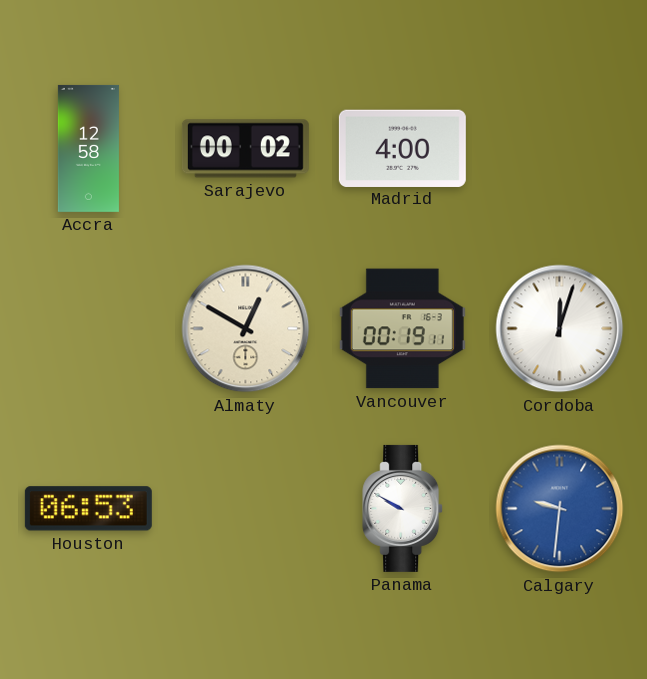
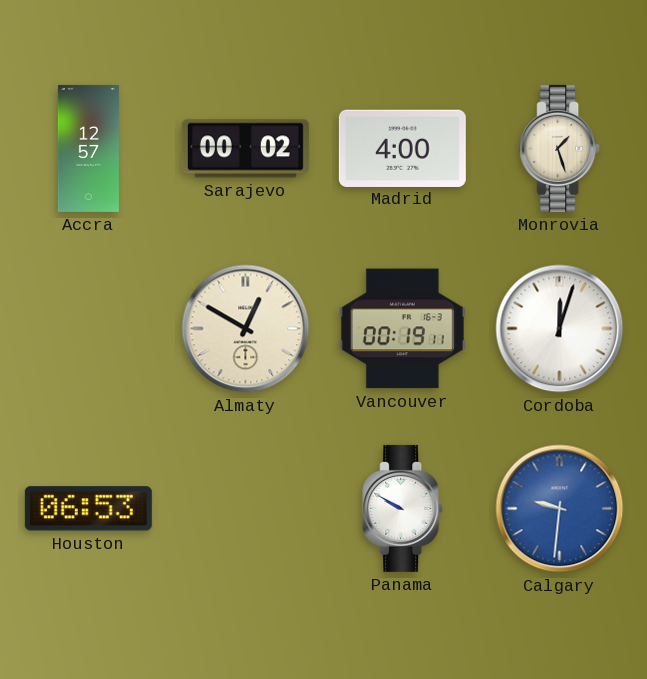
Accra: 12:58 -> 12:57
Monrovia: none -> 1:27
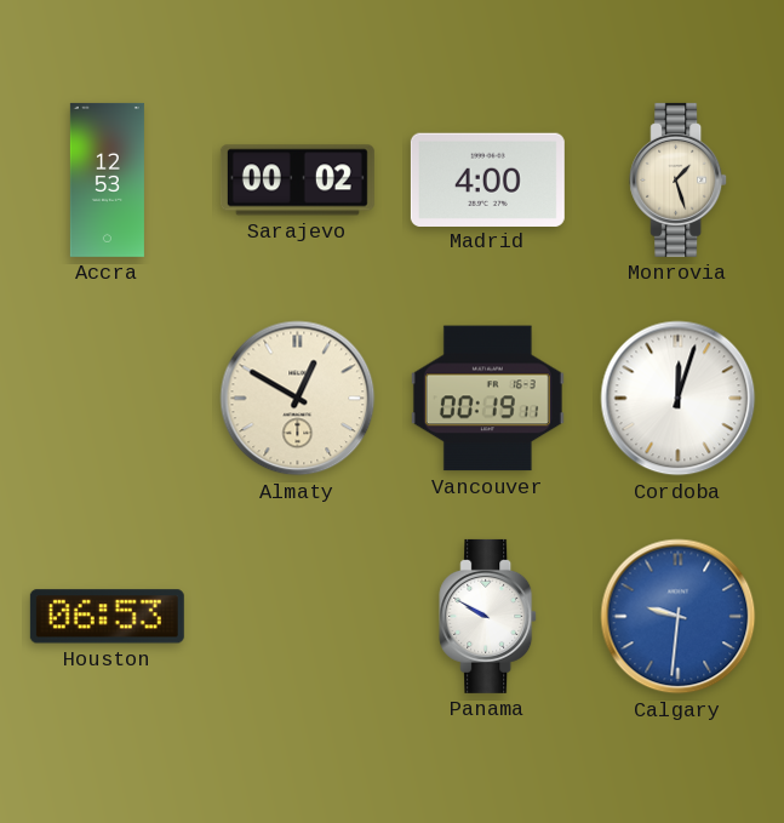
Accra: 12:57 -> 12:53
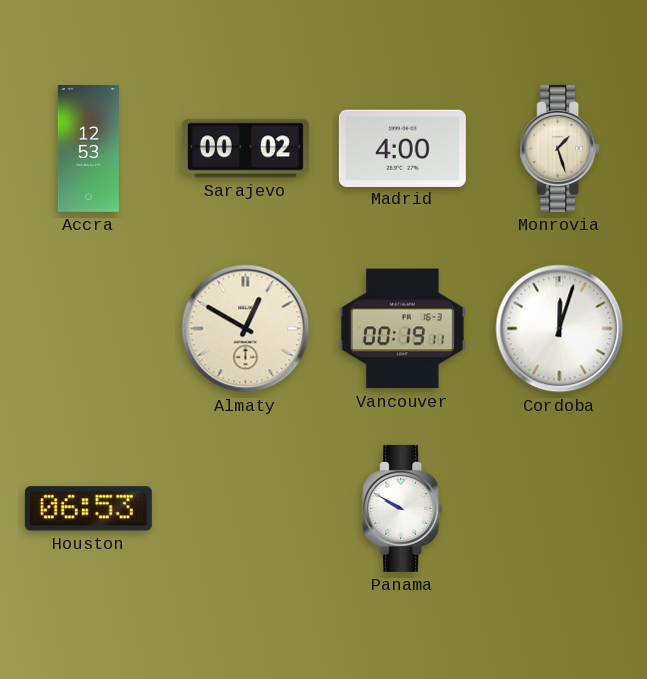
Calgary: 9:31 -> none
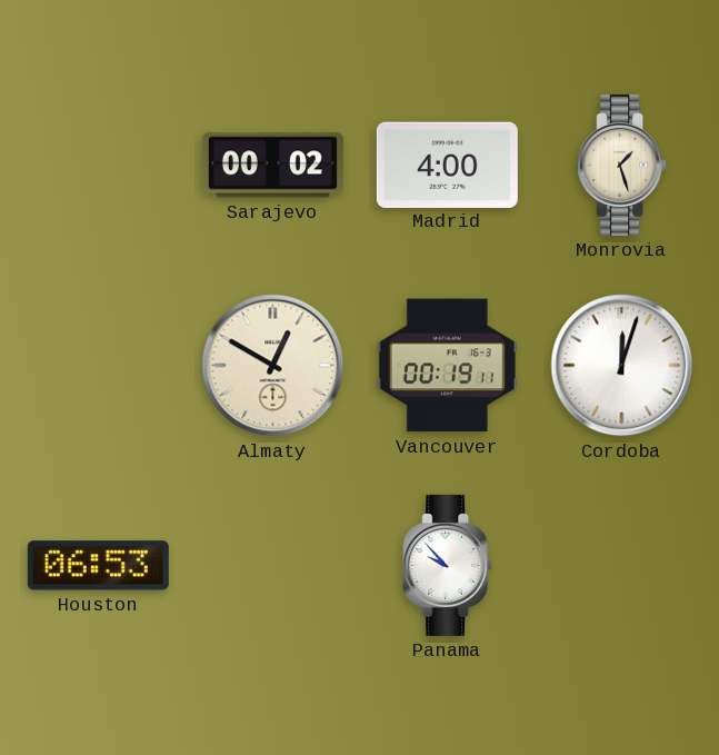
Accra: 12:53 -> none
Panama: 9:50 -> 9:53
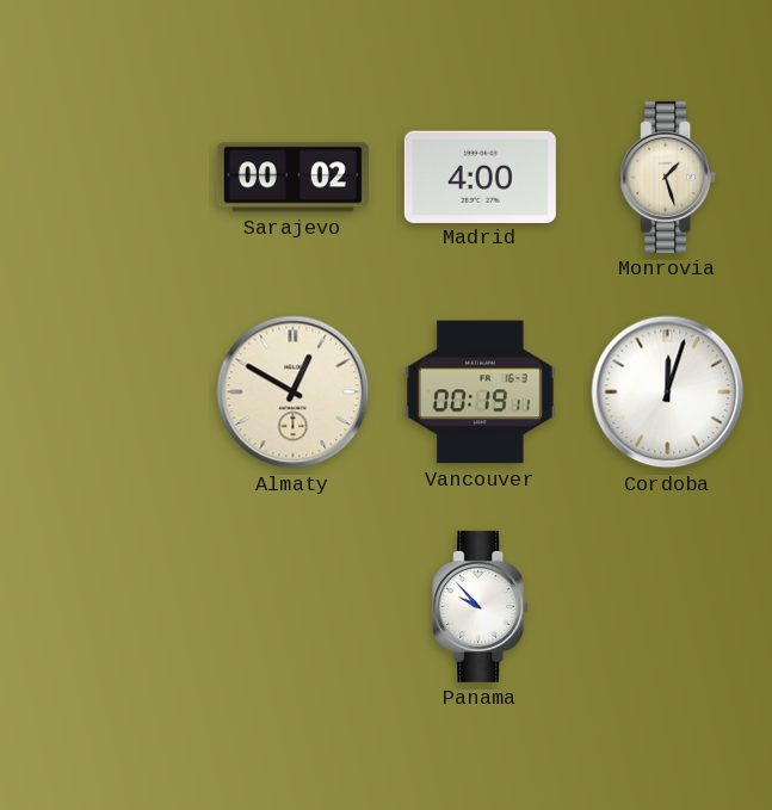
Houston: 06:53 -> none
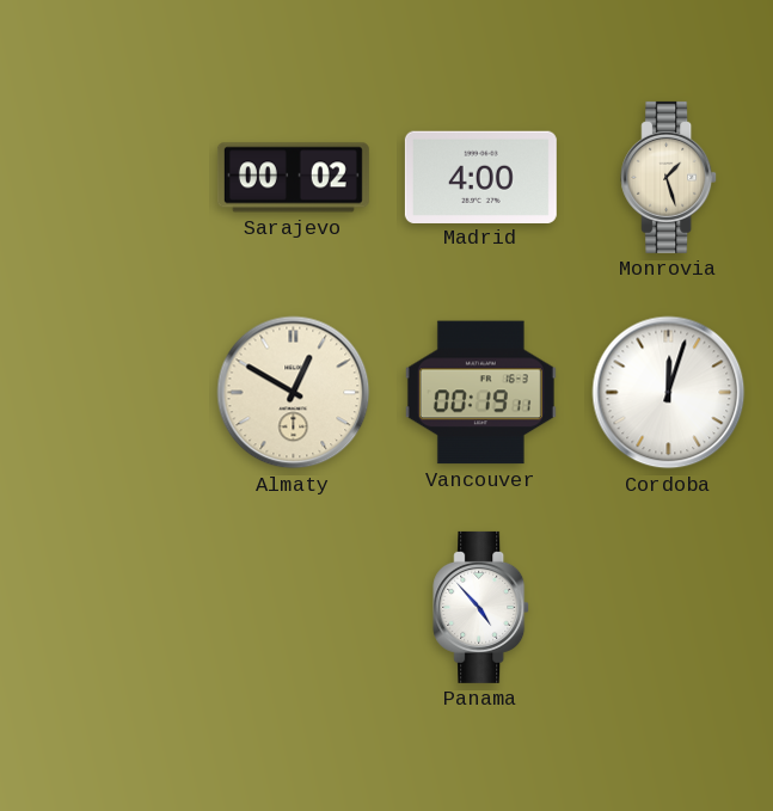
Panama: 9:53 -> 4:53
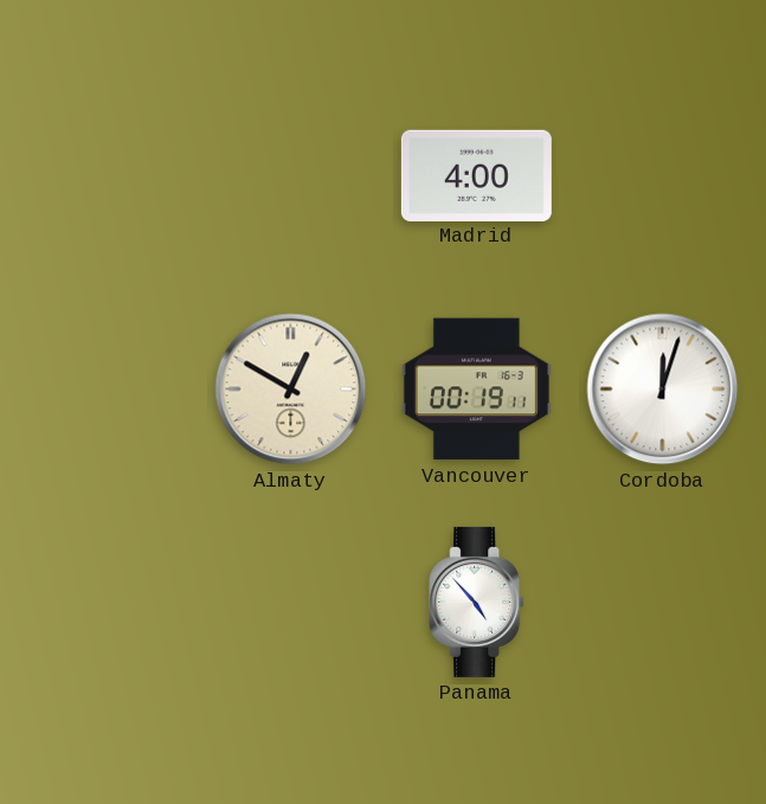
Sarajevo: 00:02 -> none
Monrovia: 1:27 -> none
